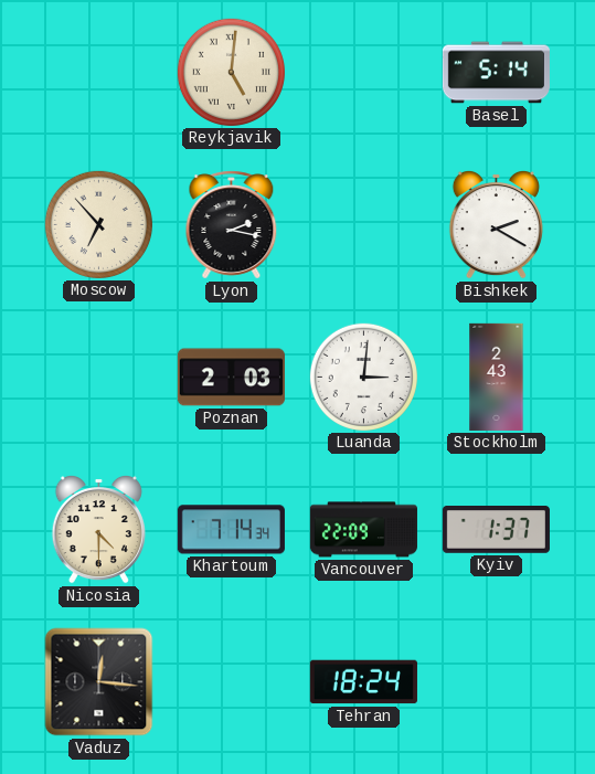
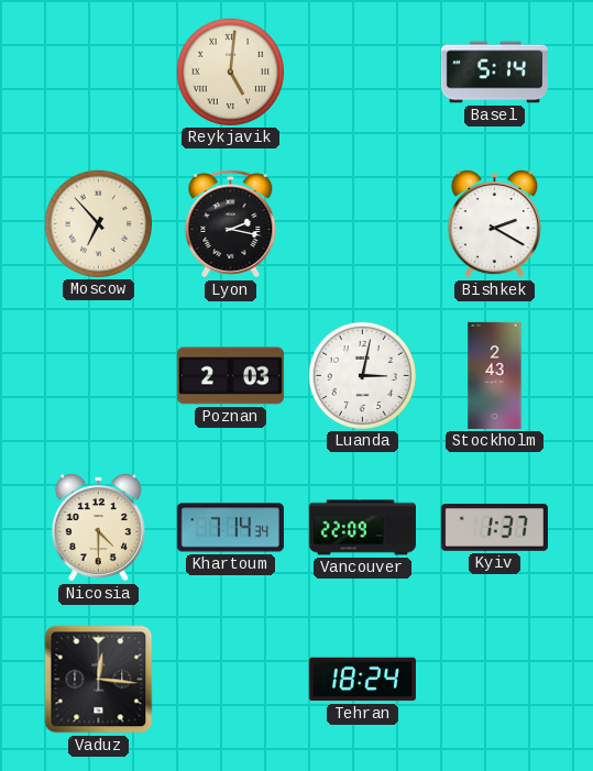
Luanda: 3:01 -> 3:02
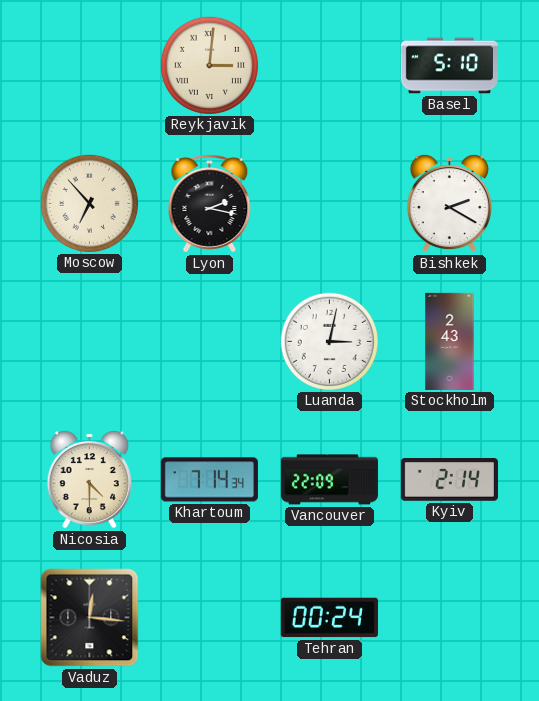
Reykjavik: 5:01 -> 3:01
Basel: 5:14 -> 5:10
Poznan: 2:03 -> none
Kyiv: 1:37 -> 2:14
Tehran: 18:24 -> 00:24
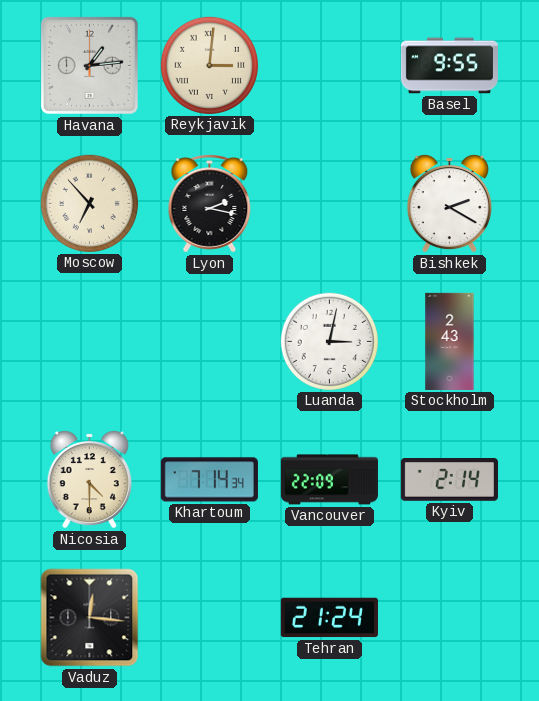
Havana: none -> 1:14
Basel: 5:10 -> 9:55
Tehran: 00:24 -> 21:24
